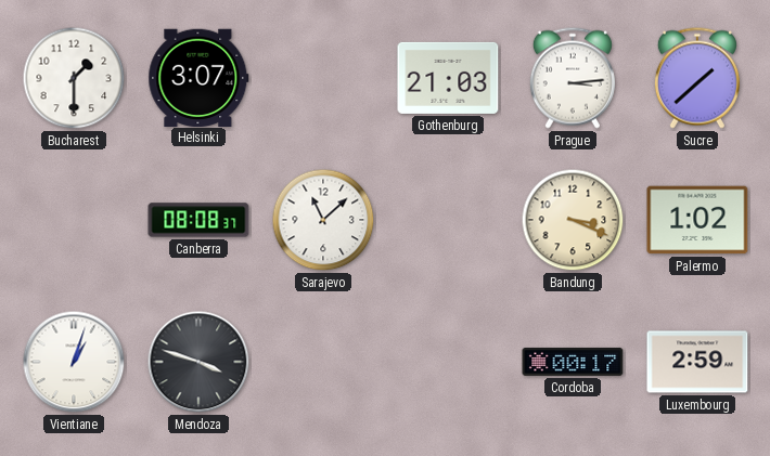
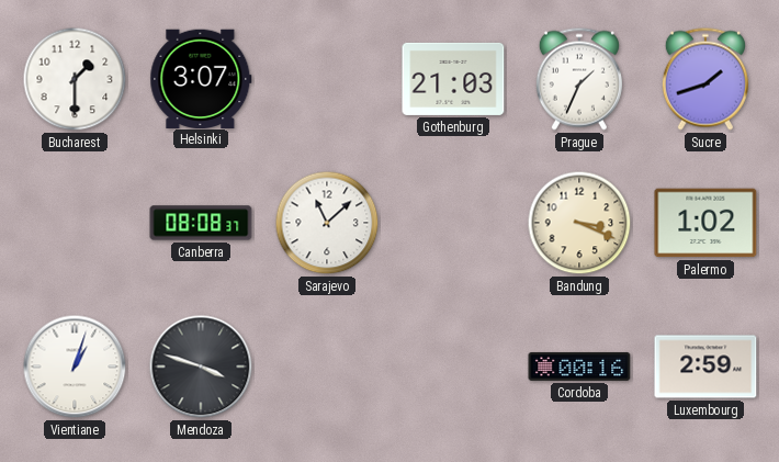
Prague: 3:14 -> 1:34
Sucre: 1:38 -> 1:42
Cordoba: 00:17 -> 00:16
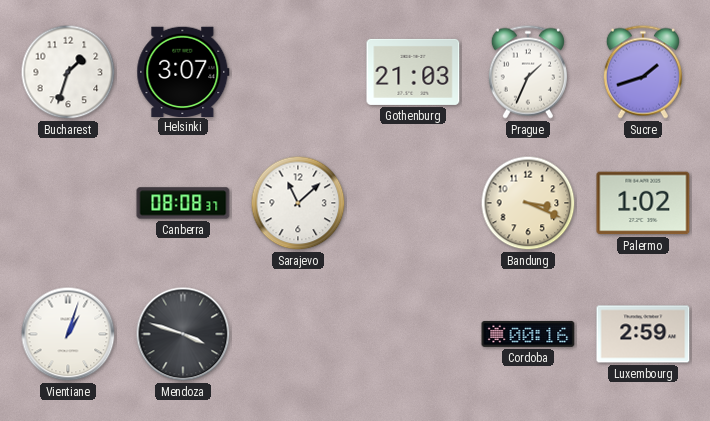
Bucharest: 1:30 -> 1:33
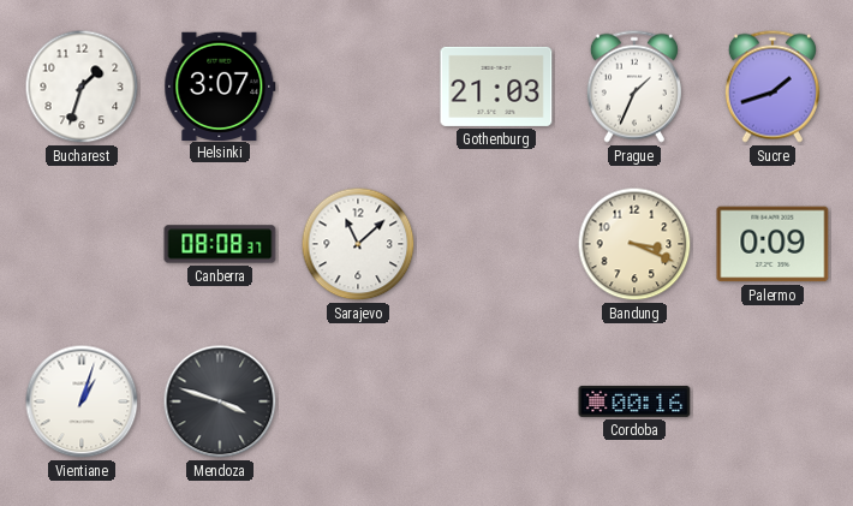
Palermo: 1:02 -> 0:09
Luxembourg: 2:59 -> none
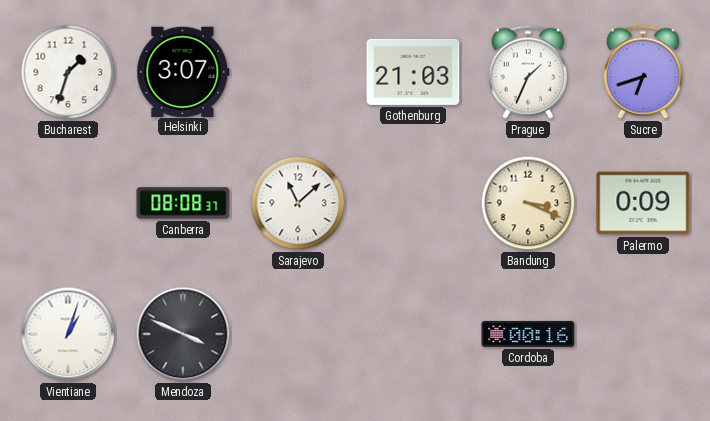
Sucre: 1:42 -> 6:42
Mendoza: 3:48 -> 3:49
